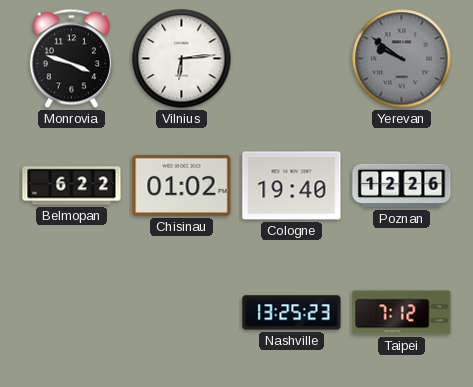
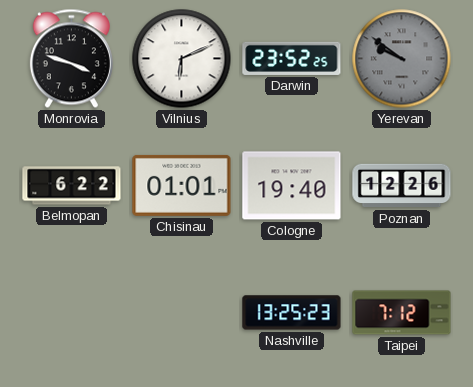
Vilnius: 6:14 -> 6:11
Darwin: none -> 23:52
Chisinau: 01:02 -> 01:01
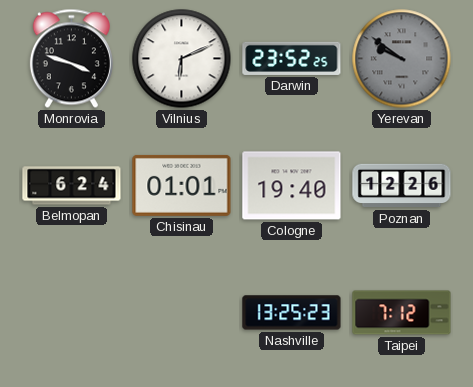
Belmopan: 6:22 -> 6:24
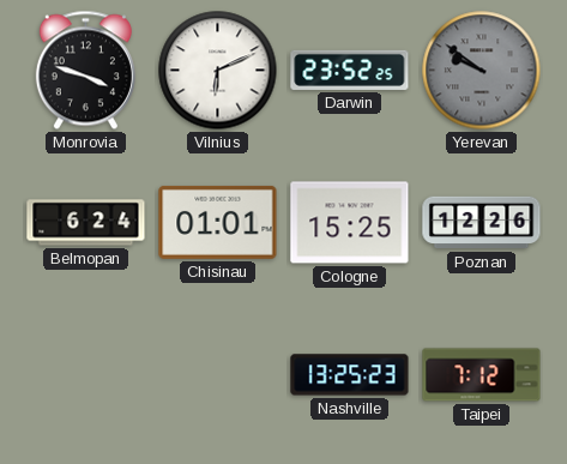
Cologne: 19:40 -> 15:25
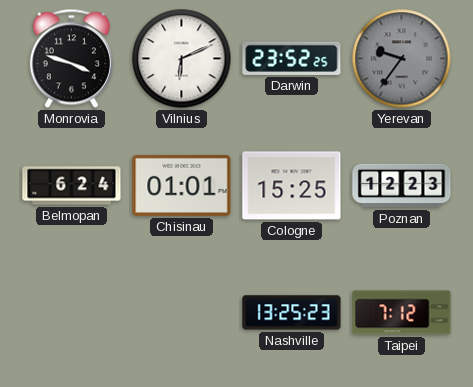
Yerevan: 9:51 -> 9:36
Poznan: 12:26 -> 12:23
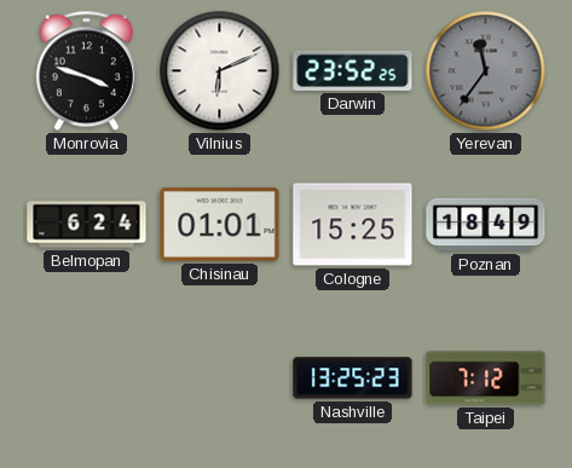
Yerevan: 9:36 -> 11:36
Poznan: 12:23 -> 18:49
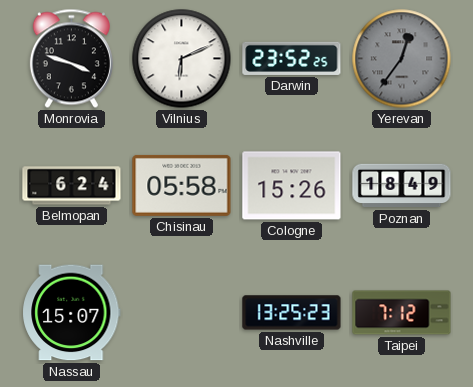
Yerevan: 11:36 -> 12:36
Chisinau: 01:01 -> 05:58
Cologne: 15:25 -> 15:26
Nassau: none -> 15:07
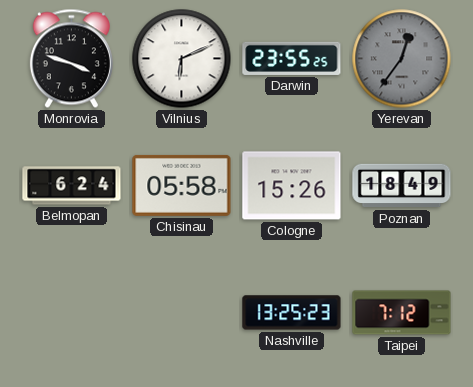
Darwin: 23:52 -> 23:55
Nassau: 15:07 -> none
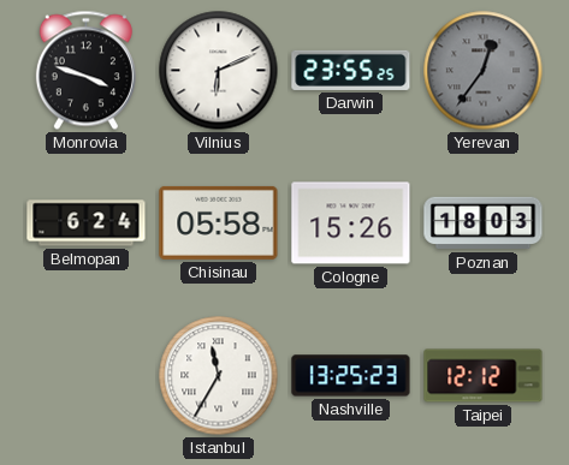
Poznan: 18:49 -> 18:03
Istanbul: none -> 11:35
Taipei: 7:12 -> 12:12
